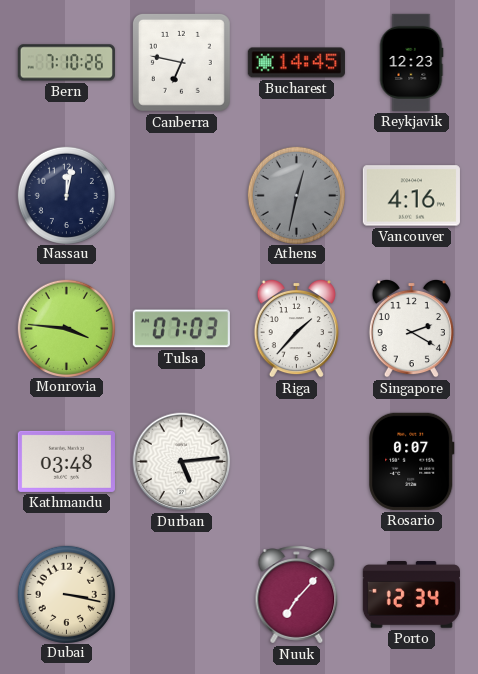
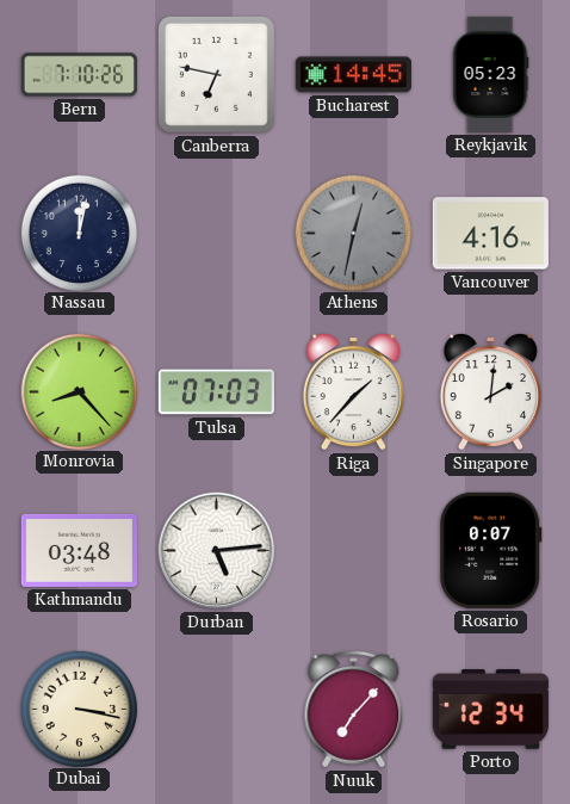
Reykjavik: 12:23 -> 05:23
Monrovia: 3:46 -> 8:23
Singapore: 2:20 -> 2:01
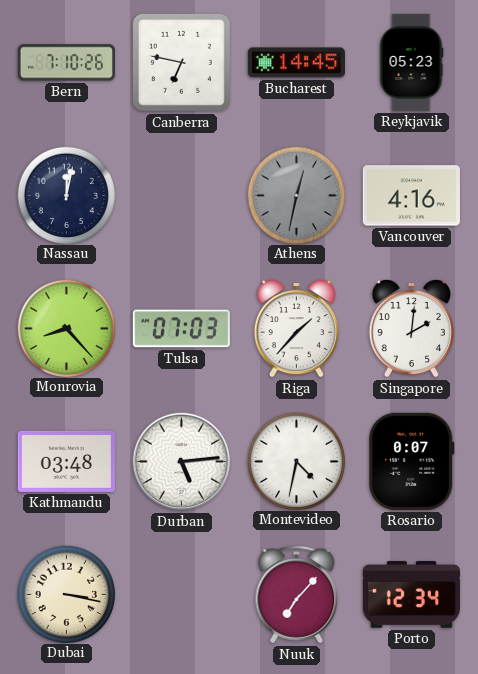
Montevideo: none -> 4:32
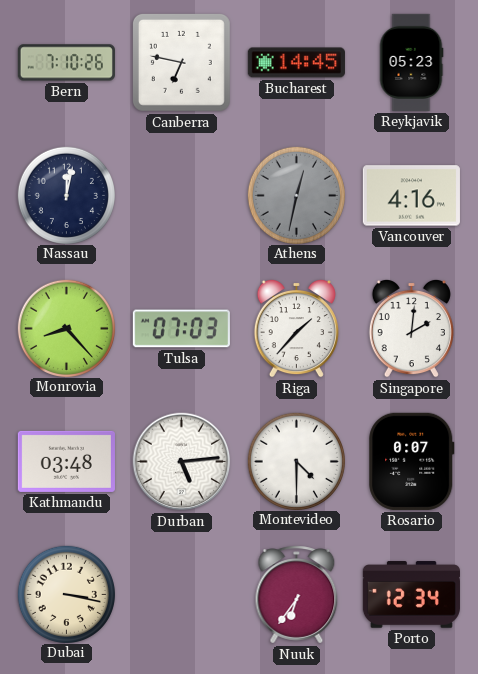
Montevideo: 4:32 -> 4:30
Nuuk: 7:07 -> 6:36
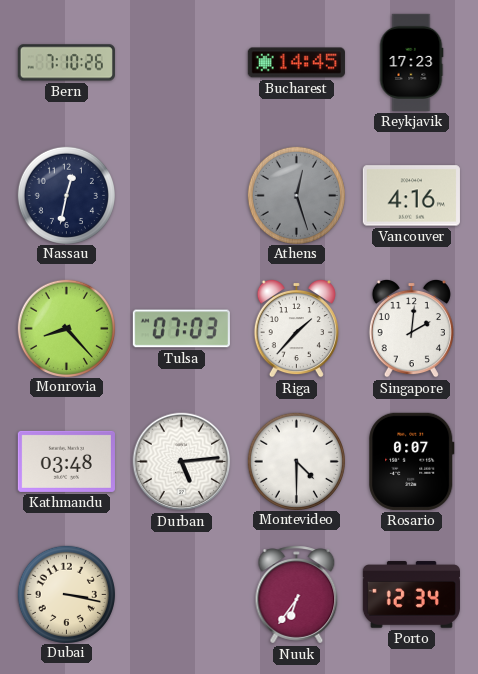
Canberra: 6:47 -> none
Reykjavik: 05:23 -> 17:23
Nassau: 12:02 -> 12:32
Athens: 12:32 -> 12:27
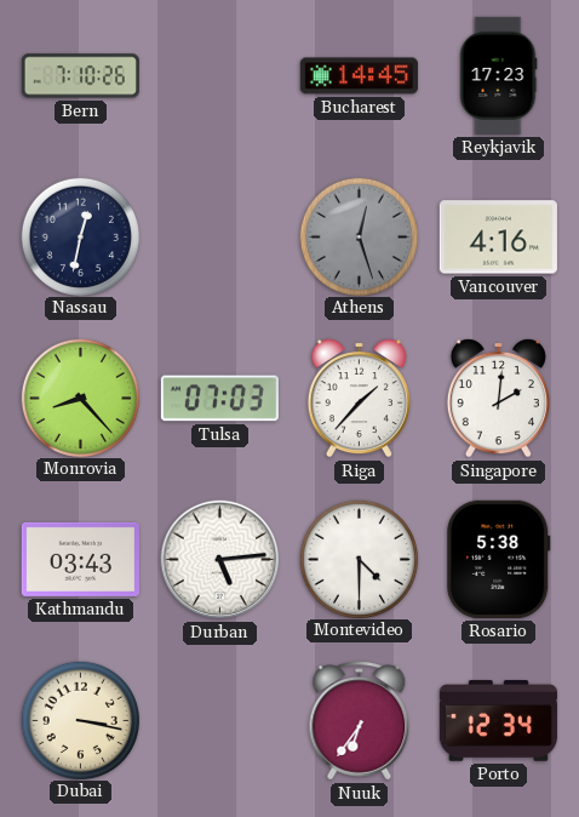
Kathmandu: 03:48 -> 03:43
Rosario: 0:07 -> 5:38
